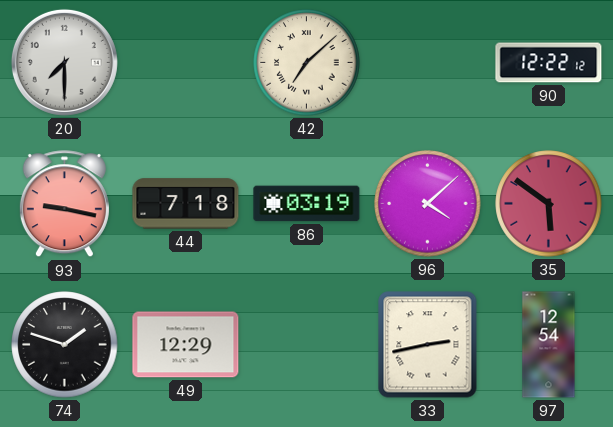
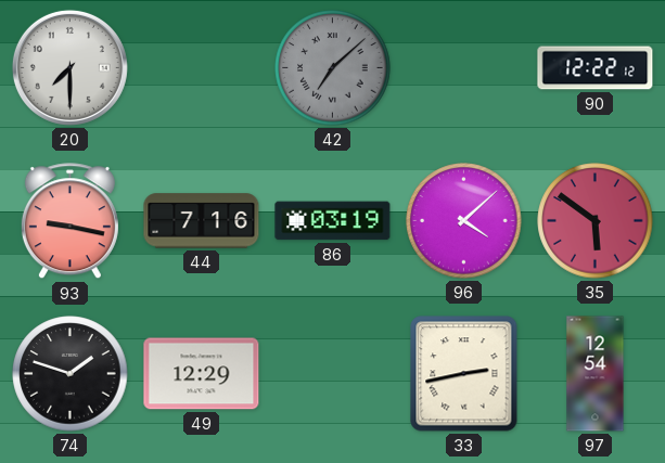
42 dial: cream -> grey
44: 7:18 -> 7:16
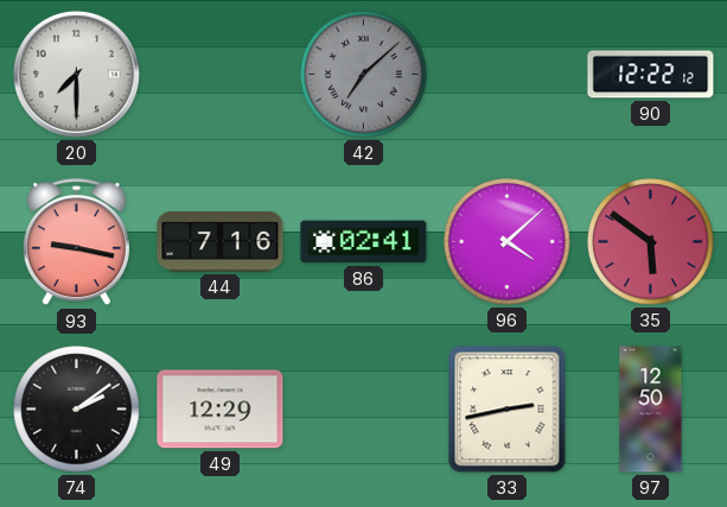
86: 03:19 -> 02:41
74: 1:48 -> 2:09
97: 12:54 -> 12:50
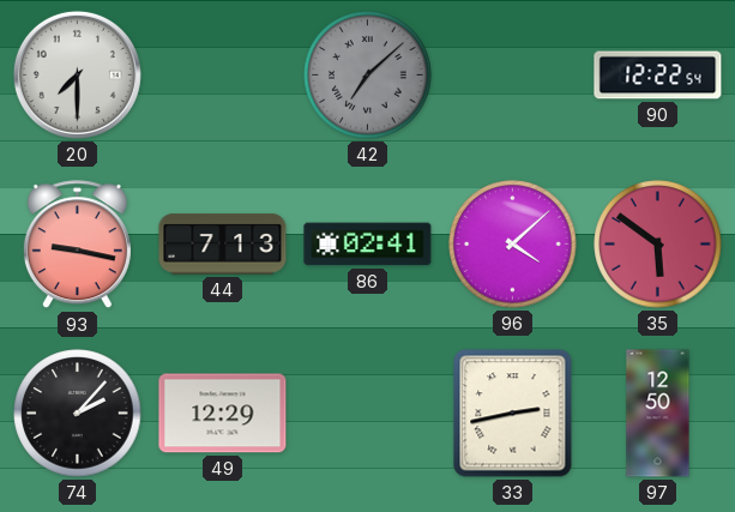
90: 12:22:12 -> 12:22:54
44: 7:16 -> 7:13
74: 2:09 -> 2:07
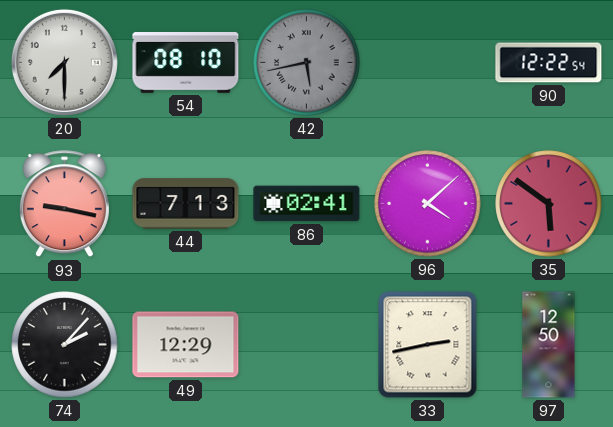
54: none -> 08:10
42: 7:08 -> 5:43
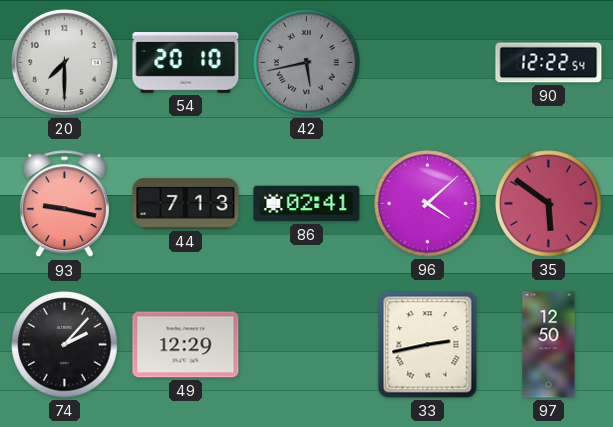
54: 08:10 -> 20:10
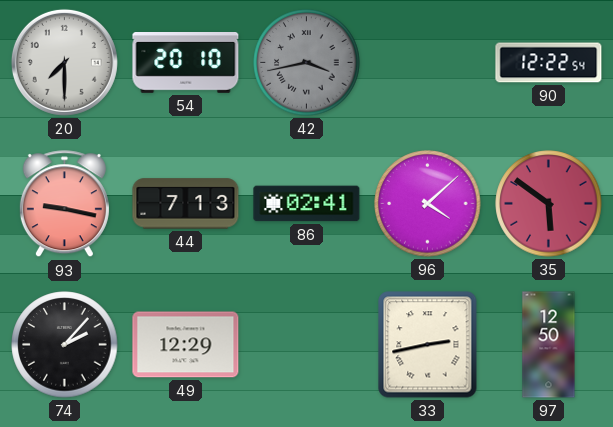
42: 5:43 -> 3:43
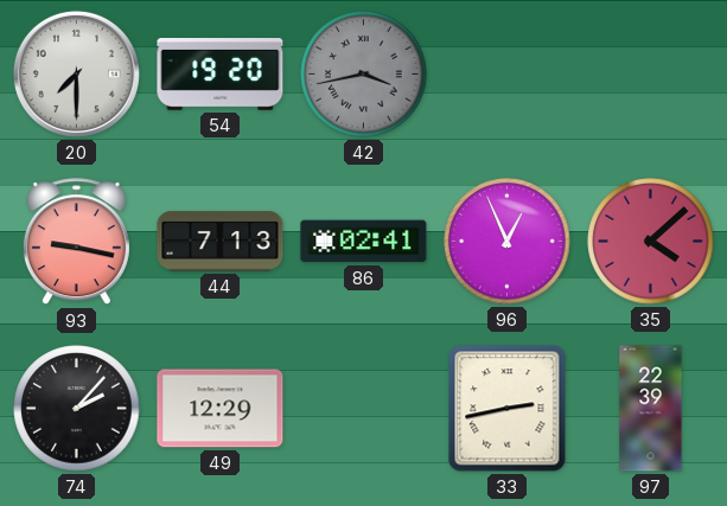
54: 20:10 -> 19:20
90: 12:22 -> none
96: 4:08 -> 12:56
35: 5:51 -> 4:08
97: 12:50 -> 22:39
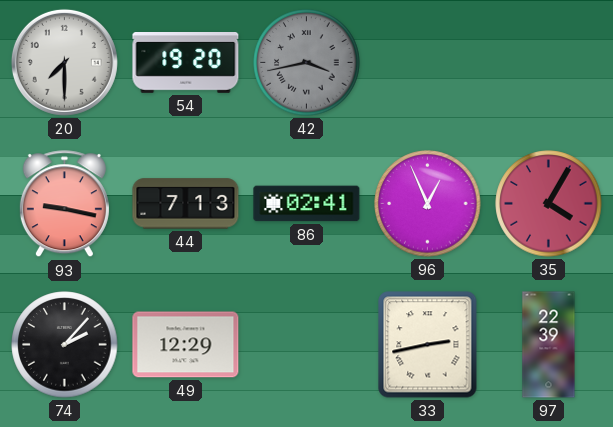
35: 4:08 -> 4:05
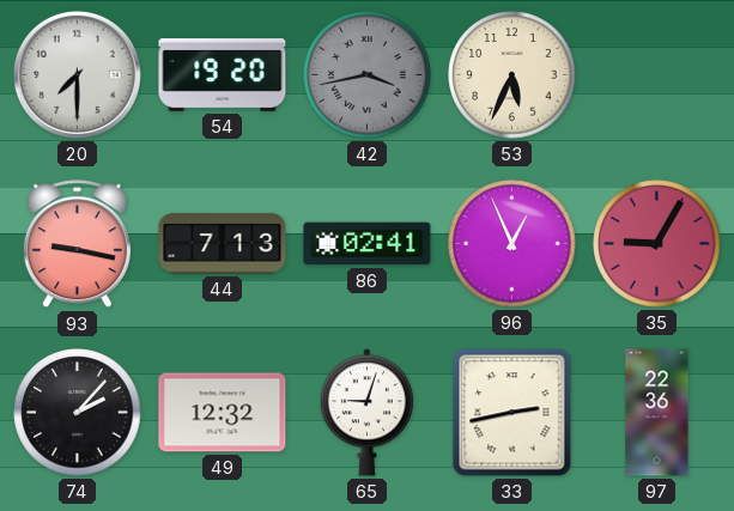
53: none -> 5:34
35: 4:05 -> 9:05
49: 12:29 -> 12:32
65: none -> 9:03
97: 22:39 -> 22:36
